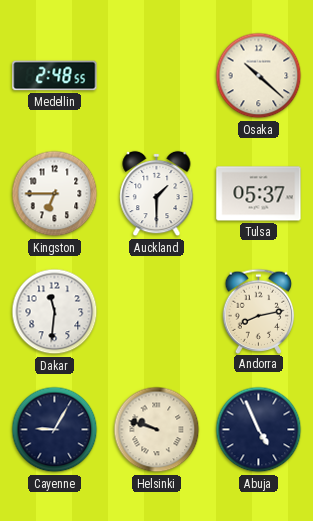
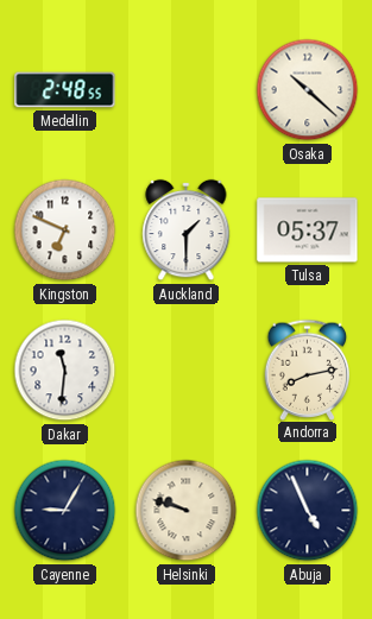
Kingston: 6:45 -> 6:49
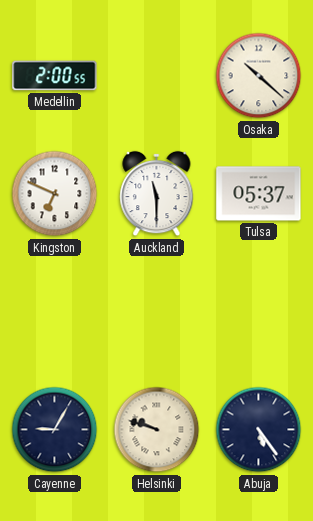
Medellin: 2:48 -> 2:00
Auckland: 1:30 -> 11:30
Dakar: 11:31 -> none
Andorra: 8:13 -> none
Abuja: 4:56 -> 5:24
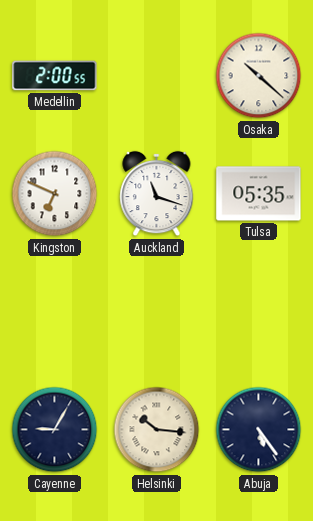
Auckland: 11:30 -> 11:18
Tulsa: 05:37 -> 05:35
Helsinki: 9:48 -> 10:16
